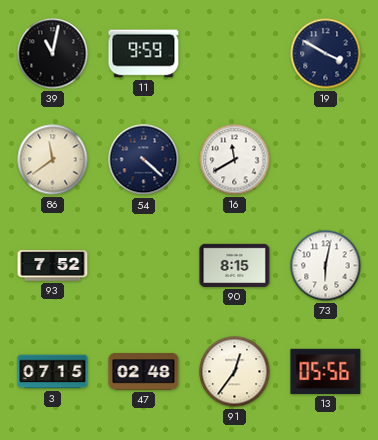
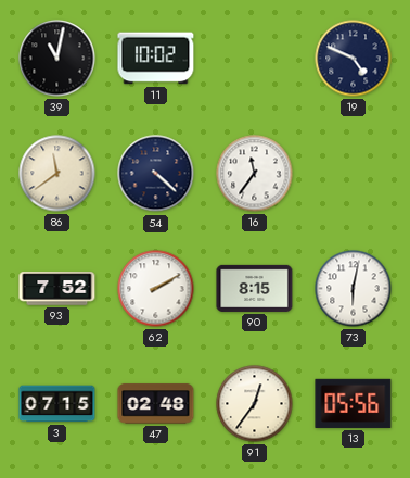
11: 9:59 -> 10:02
19: 3:50 -> 4:49
16: 11:40 -> 11:36
62: none -> 2:10
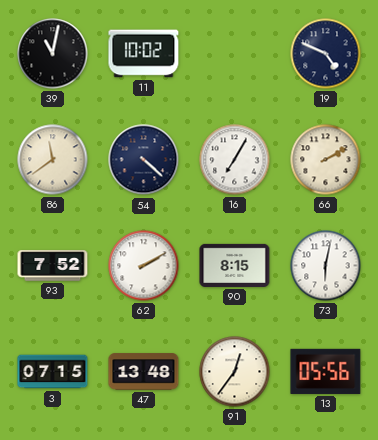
16: 11:36 -> 7:05
66: none -> 2:10
47: 02:48 -> 13:48
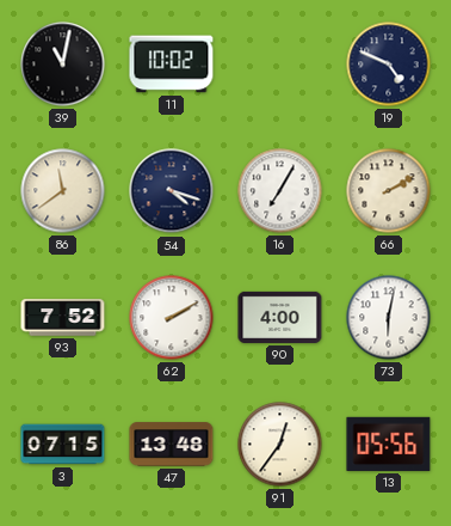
54: 4:22 -> 4:18
90: 8:15 -> 4:00
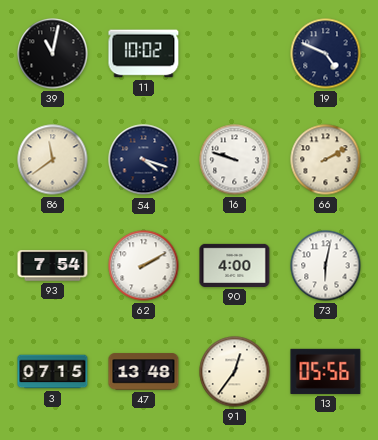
16: 7:05 -> 9:48
93: 7:52 -> 7:54
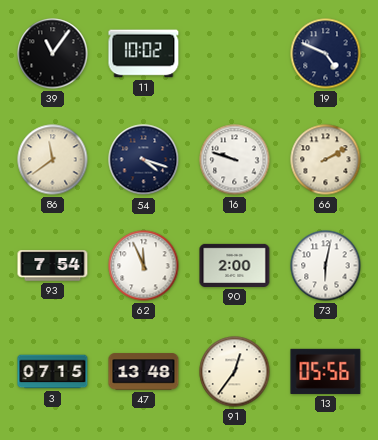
39: 11:02 -> 11:06
62: 2:10 -> 11:56
90: 4:00 -> 2:00
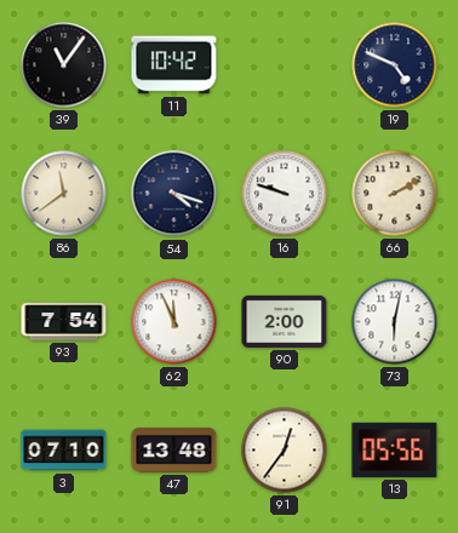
11: 10:02 -> 10:42
3: 07:15 -> 07:10
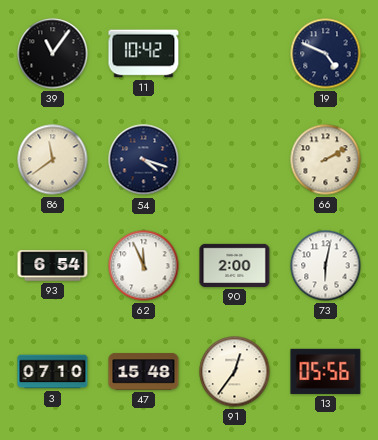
16: 9:48 -> none
93: 7:54 -> 6:54
47: 13:48 -> 15:48
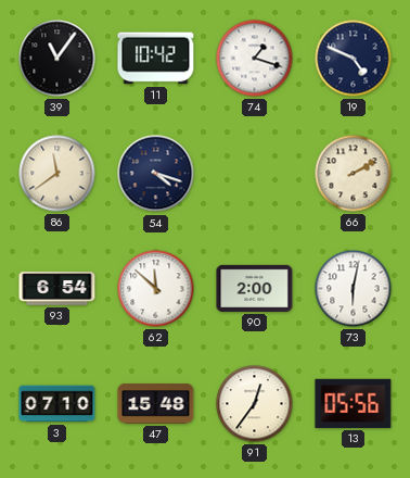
74: none -> 1:18
62: 11:56 -> 11:52
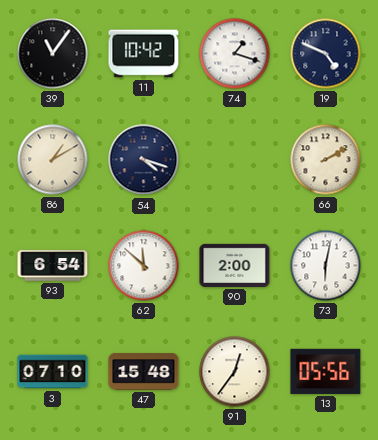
86: 11:39 -> 1:10
